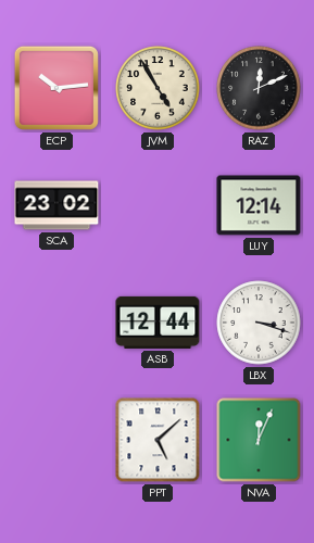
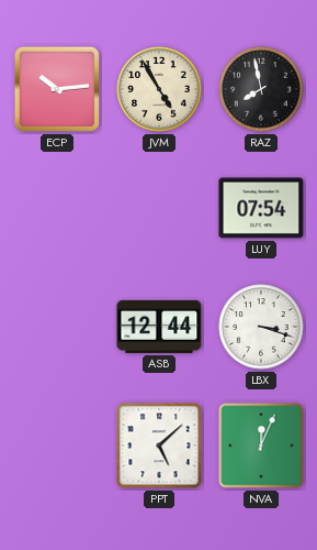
RAZ: 12:11 -> 7:58
SCA: 23:02 -> none
LUY: 12:14 -> 07:54
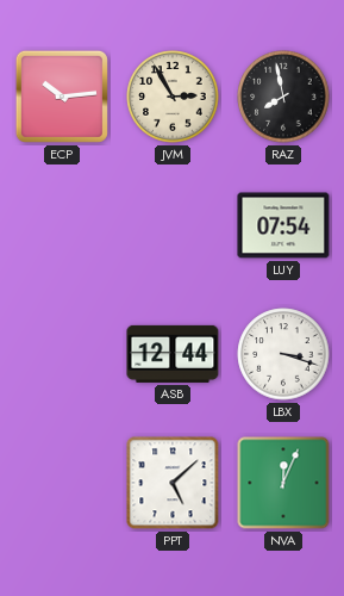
JVM: 4:55 -> 2:55
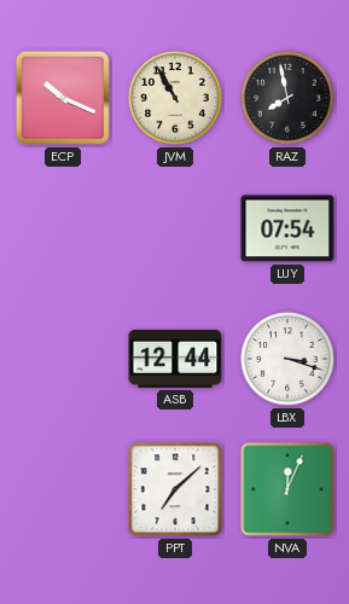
ECP: 10:14 -> 10:19
JVM: 2:55 -> 10:55
PPT: 5:08 -> 7:08
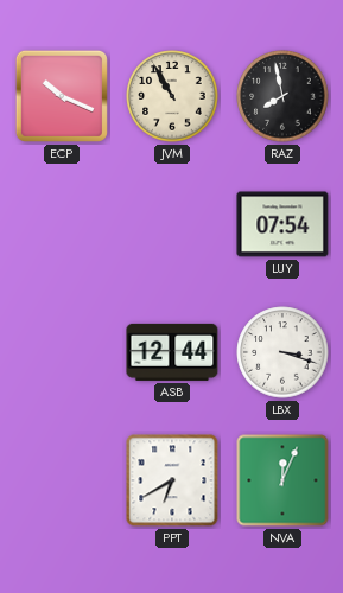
PPT: 7:08 -> 6:40
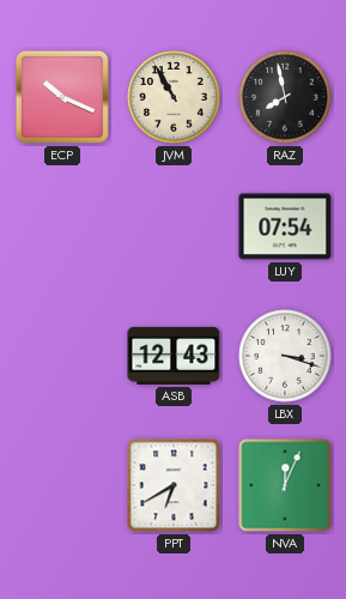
ASB: 12:44 -> 12:43
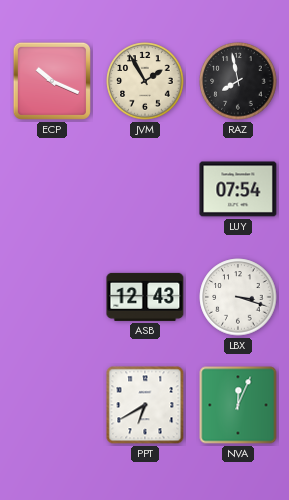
JVM: 10:55 -> 1:55
